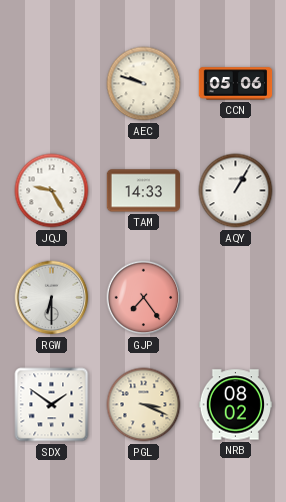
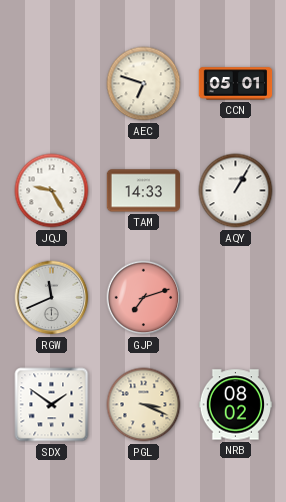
AEC: 9:48 -> 6:48
CCN: 05:06 -> 05:01
RGW: 6:30 -> 11:41
GJP: 7:24 -> 7:12
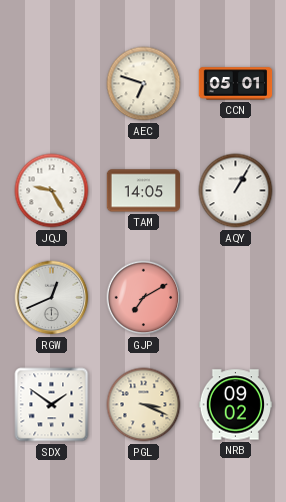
TAM: 14:33 -> 14:05
RGW: 11:41 -> 12:41
GJP: 7:12 -> 7:10
NRB: 08:02 -> 09:02
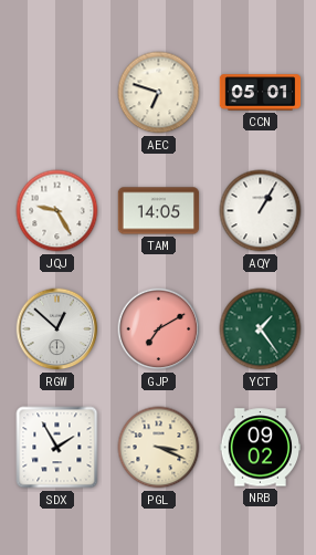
RGW: 12:41 -> 12:52
YCT: none -> 1:24
SDX: 1:51 -> 1:55
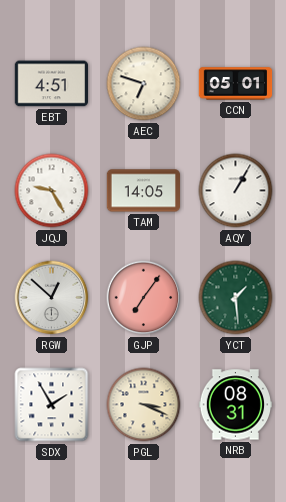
EBT: none -> 4:51
GJP: 7:10 -> 7:06
YCT: 1:24 -> 1:29
NRB: 09:02 -> 08:31
